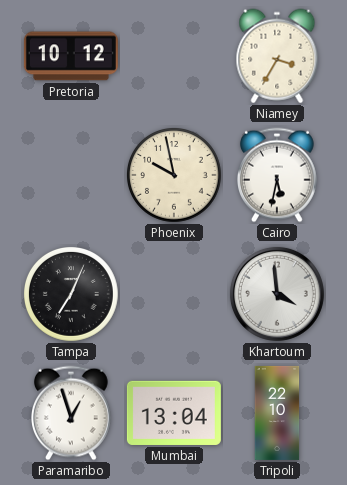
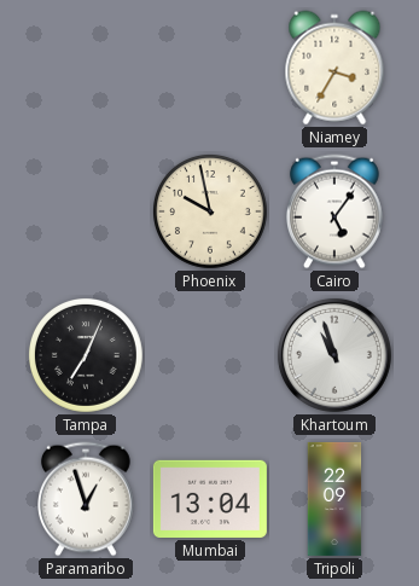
Pretoria: 10:12 -> none
Cairo: 5:32 -> 5:06
Khartoum: 3:59 -> 10:57
Tripoli: 22:10 -> 22:09
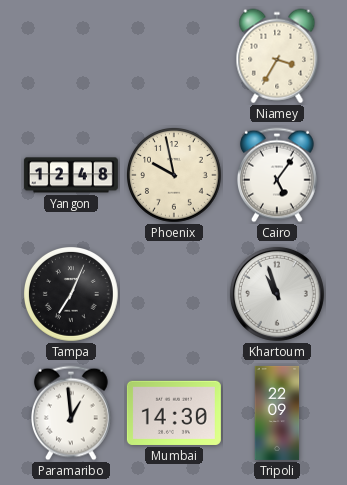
Yangon: none -> 12:48
Paramaribo: 12:57 -> 12:59
Mumbai: 13:04 -> 14:30
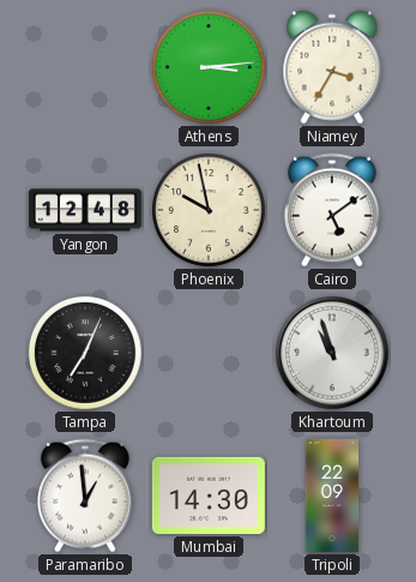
Athens: none -> 3:14
Cairo: 5:06 -> 5:09
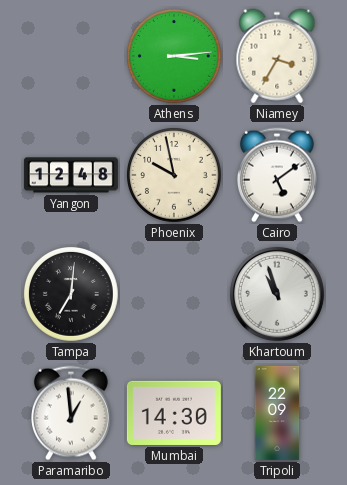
Tampa: 7:04 -> 7:01
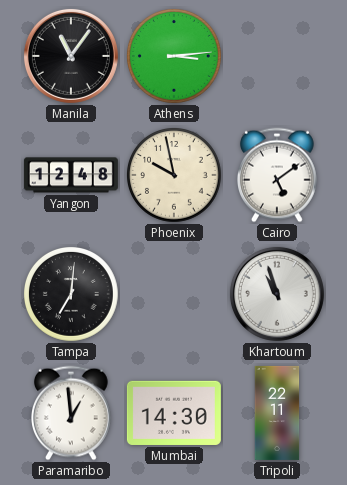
Manila: none -> 11:06
Niamey: 3:35 -> none
Tripoli: 22:09 -> 22:11
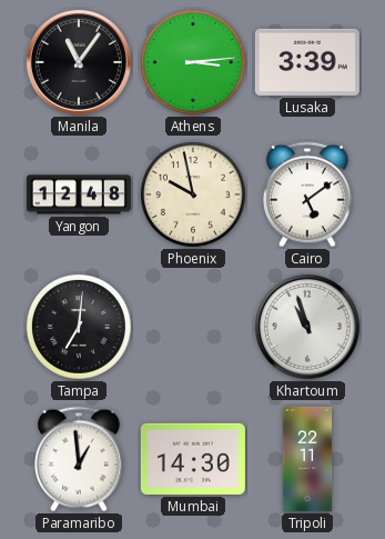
Lusaka: none -> 3:39
